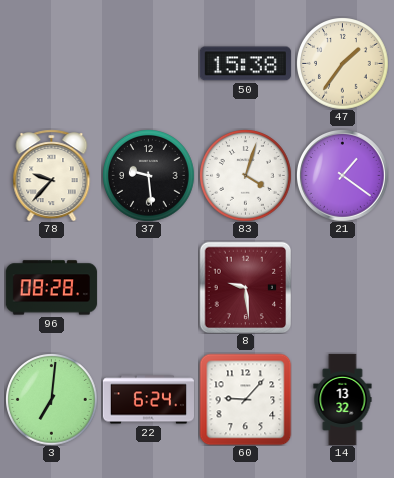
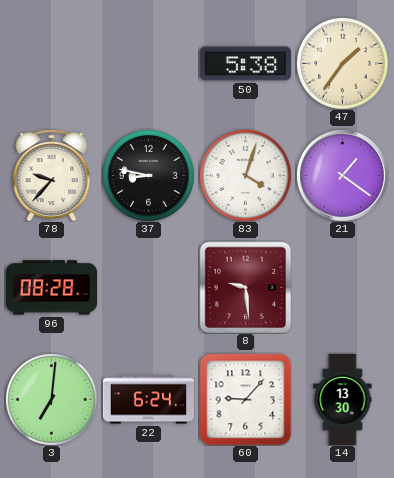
50: 15:38 -> 5:38
37: 9:29 -> 8:47
14: 13:32 -> 13:30
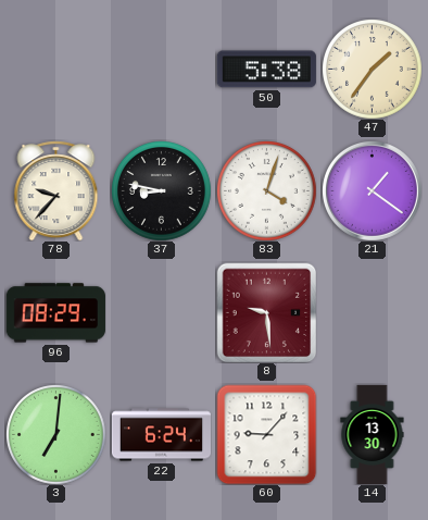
96: 08:28 -> 08:29
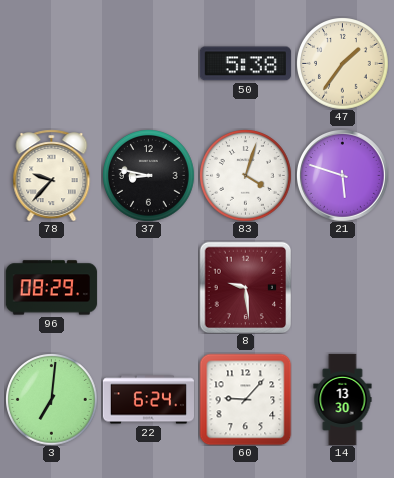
21: 1:21 -> 5:48
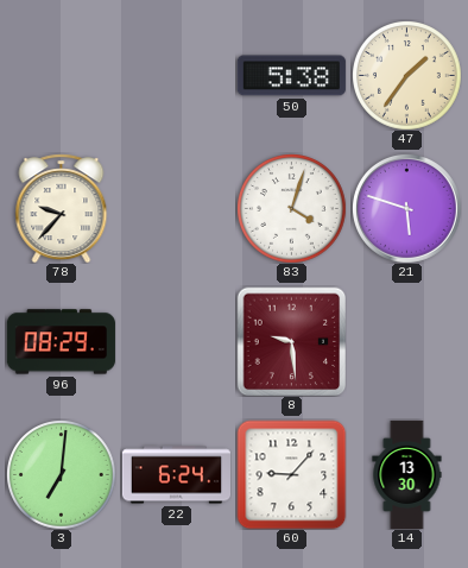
37: 8:47 -> none
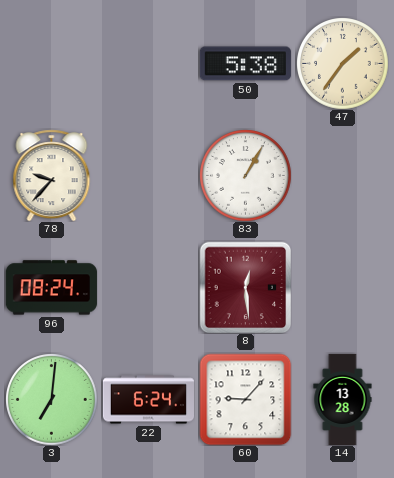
83: 4:03 -> 1:05
21: 5:48 -> none
96: 08:29 -> 08:24
8: 9:29 -> 12:29
14: 13:30 -> 13:28
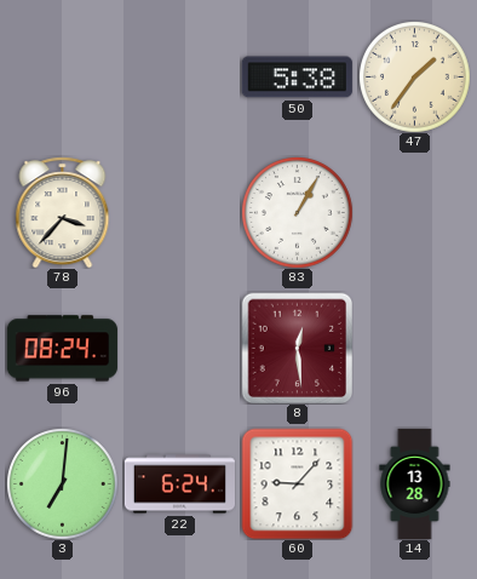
78: 9:37 -> 3:37
